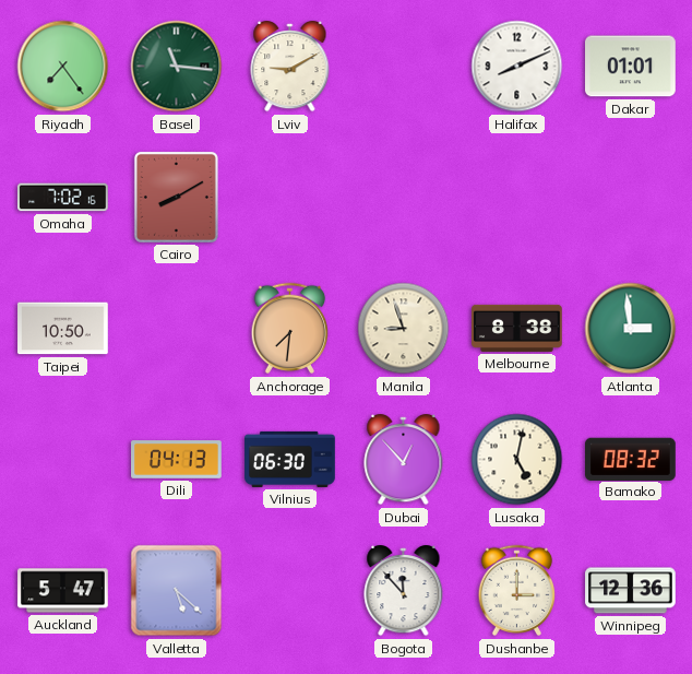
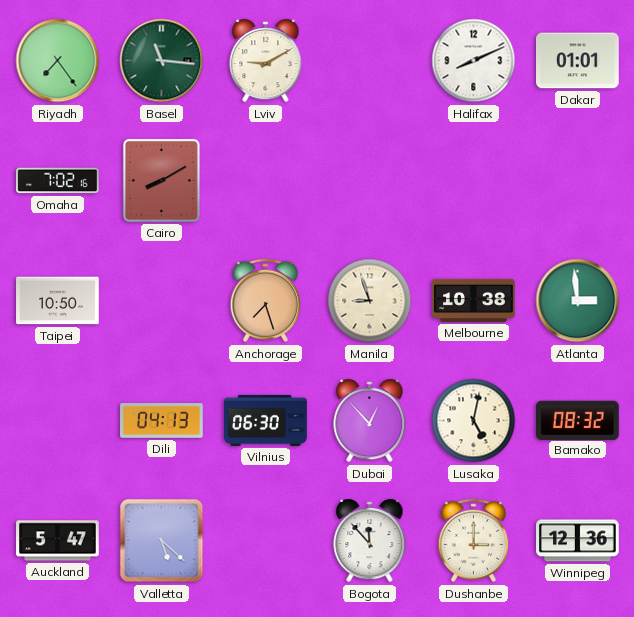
Anchorage: 7:31 -> 7:27
Melbourne: 8:38 -> 10:38
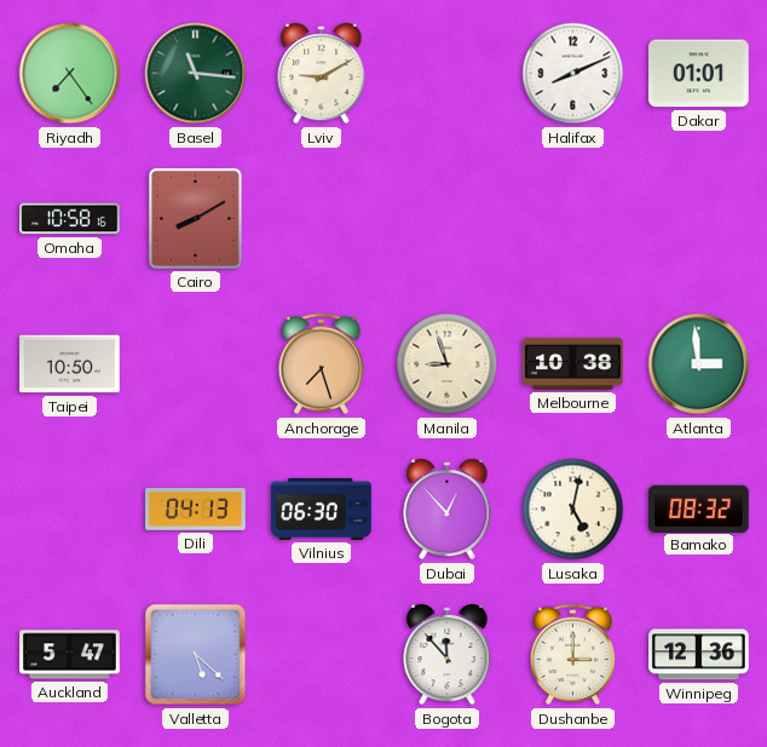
Omaha: 7:02 -> 10:58
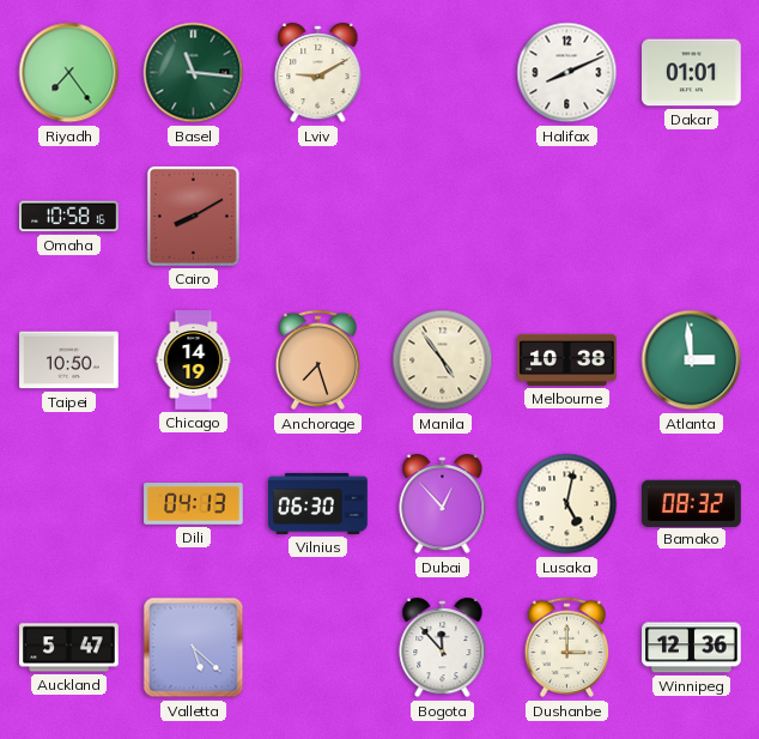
Chicago: none -> 14:19
Manila: 8:57 -> 4:54
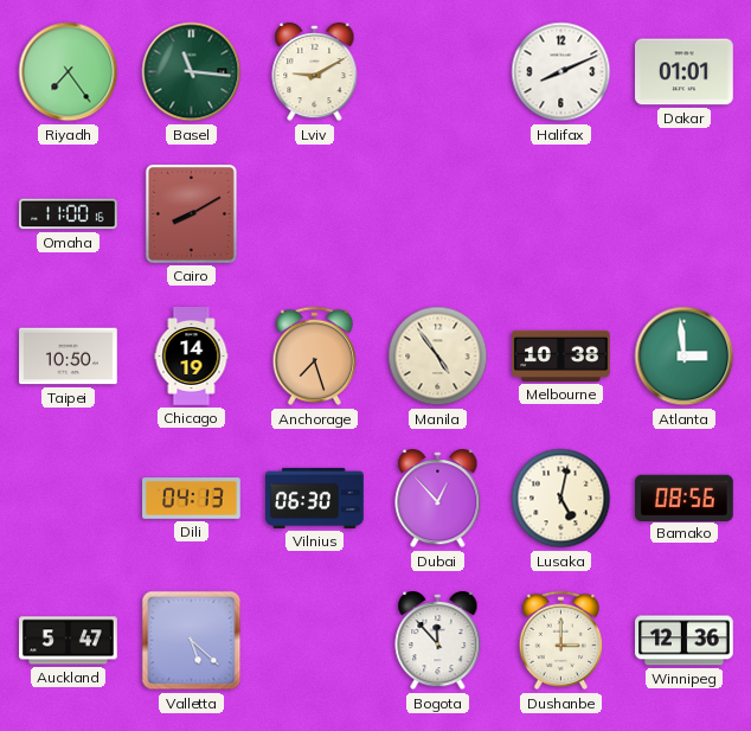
Omaha: 10:58 -> 11:00
Bamako: 08:32 -> 08:56
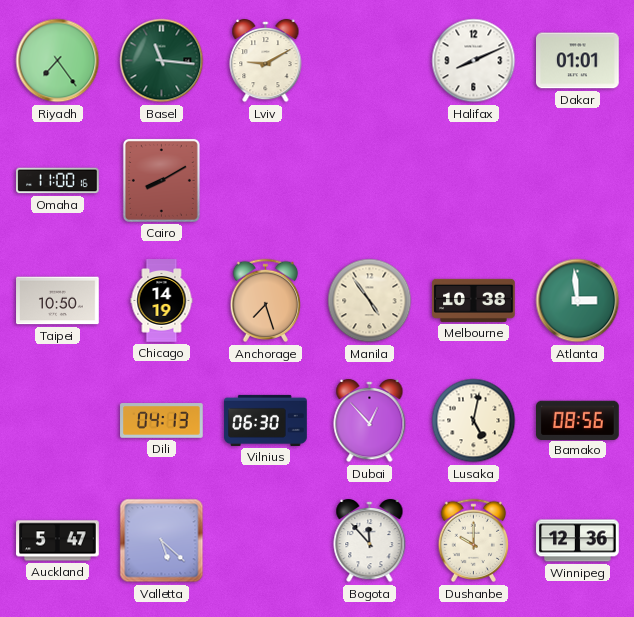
Dushanbe: 3:00 -> 10:00
